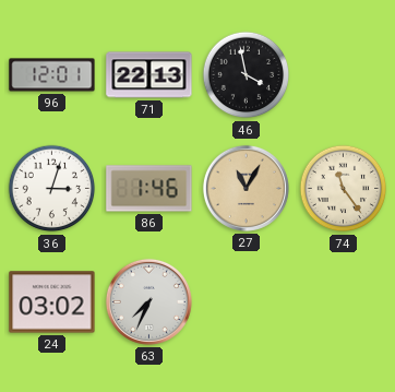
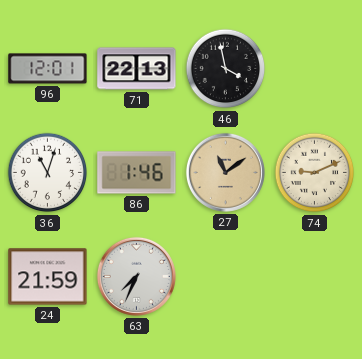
36: 3:03 -> 11:03
27: 11:05 -> 11:09
74: 11:24 -> 9:11
24: 03:02 -> 21:59
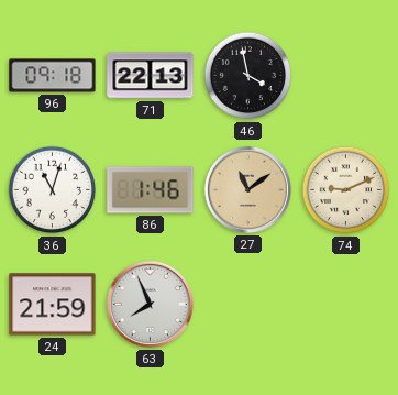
96: 12:01 -> 09:18
63: 7:34 -> 7:56
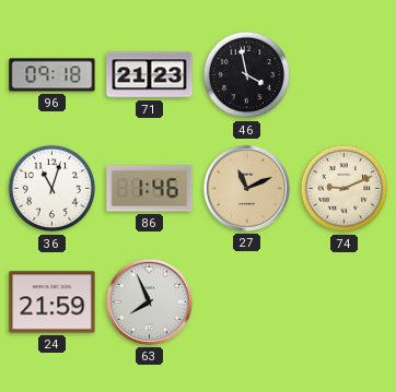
71: 22:13 -> 21:23
27: 11:09 -> 11:11
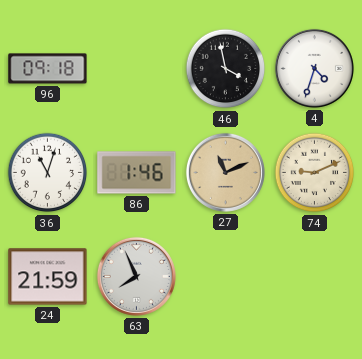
71: 21:23 -> none
4: none -> 4:33
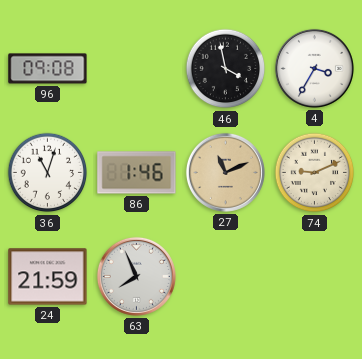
96: 09:18 -> 09:08
4: 4:33 -> 3:35
